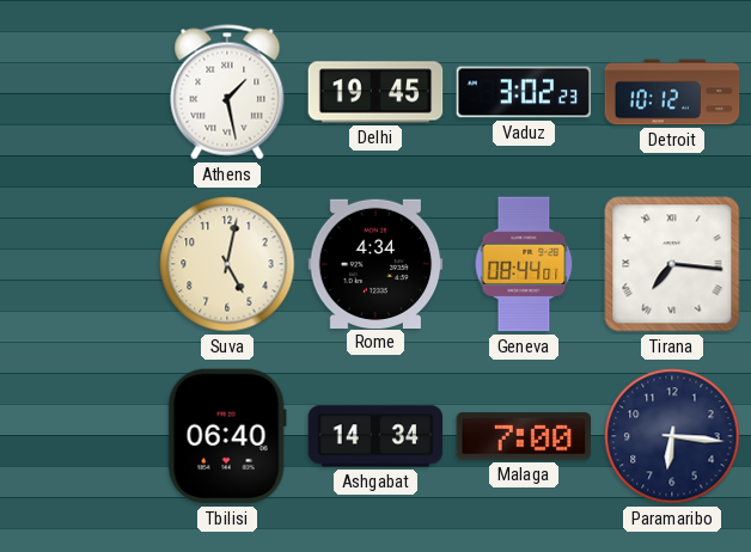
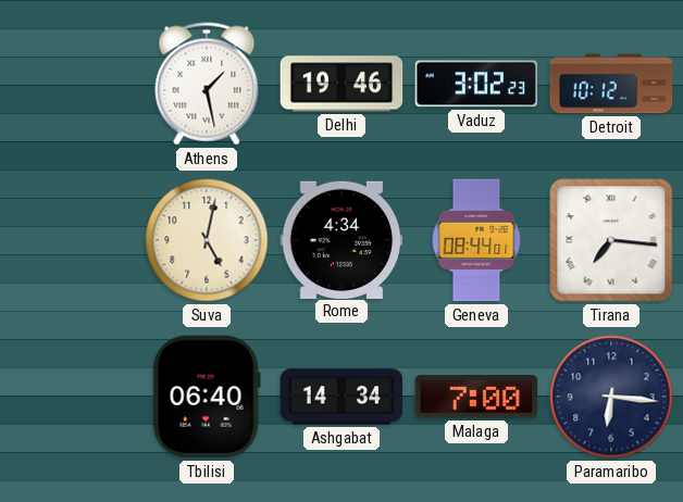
Delhi: 19:45 -> 19:46
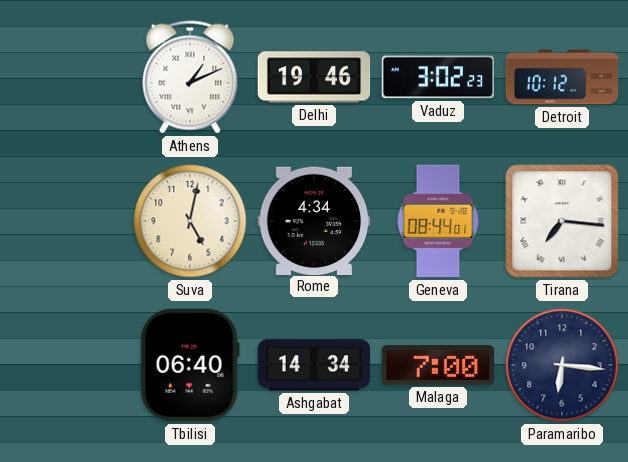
Athens: 1:28 -> 1:11
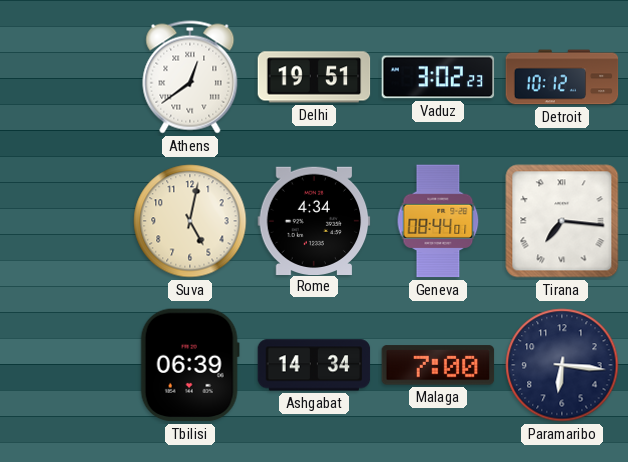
Athens: 1:11 -> 12:39
Delhi: 19:46 -> 19:51
Tbilisi: 06:40 -> 06:39
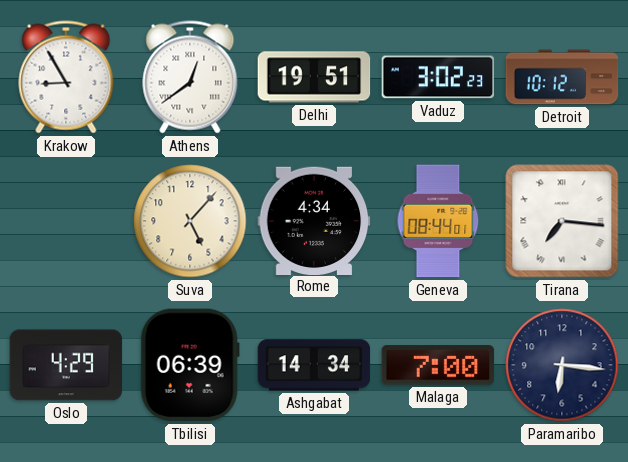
Krakow: none -> 8:55
Suva: 5:02 -> 5:07
Oslo: none -> 4:29
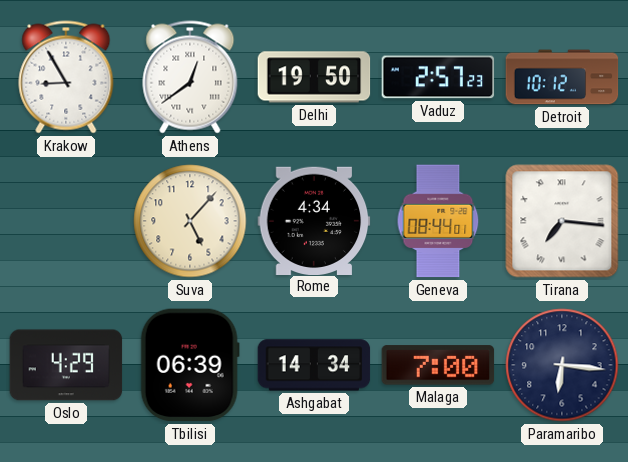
Delhi: 19:51 -> 19:50
Vaduz: 3:02 -> 2:57
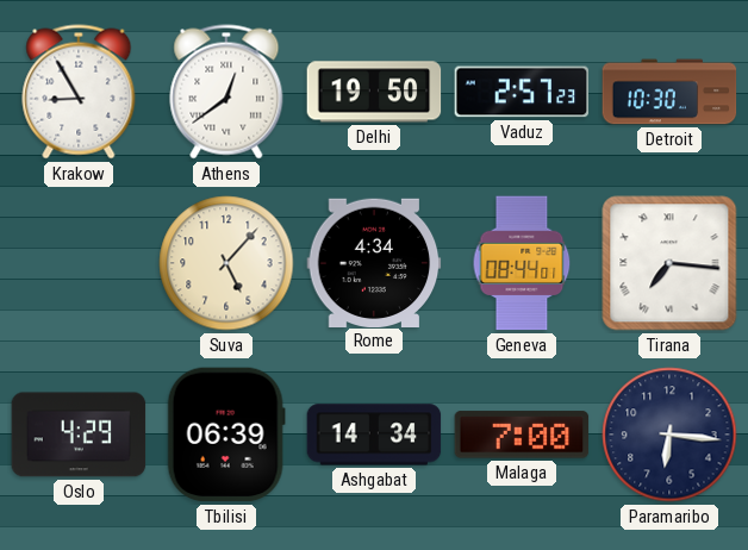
Detroit: 10:12 -> 10:30
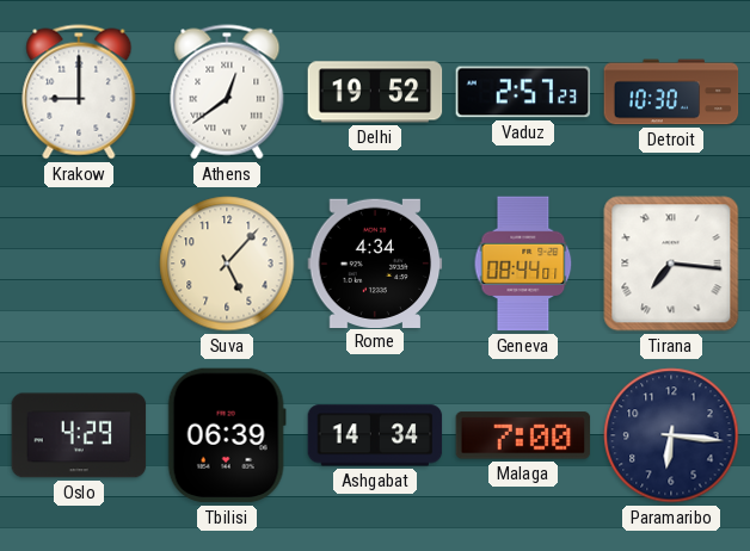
Krakow: 8:55 -> 9:00
Delhi: 19:50 -> 19:52
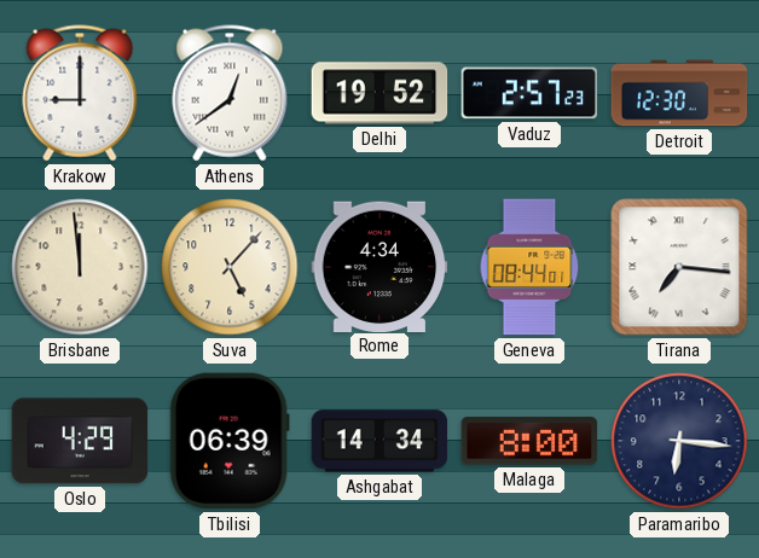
Detroit: 10:30 -> 12:30
Brisbane: none -> 11:59
Malaga: 7:00 -> 8:00
